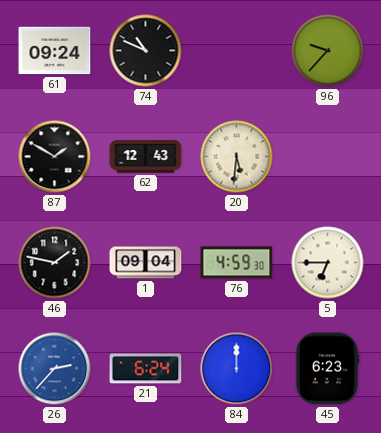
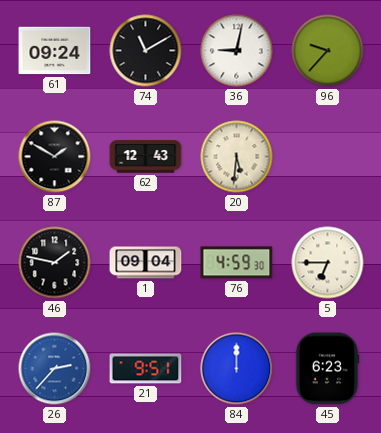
74: 10:49 -> 11:10
36: none -> 9:02
21: 6:24 -> 9:51
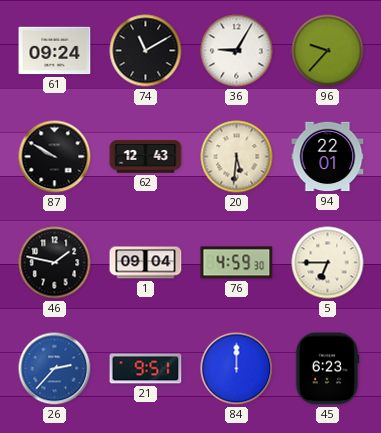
36: 9:02 -> 9:05
87: 1:50 -> 9:50
94: none -> 22:01
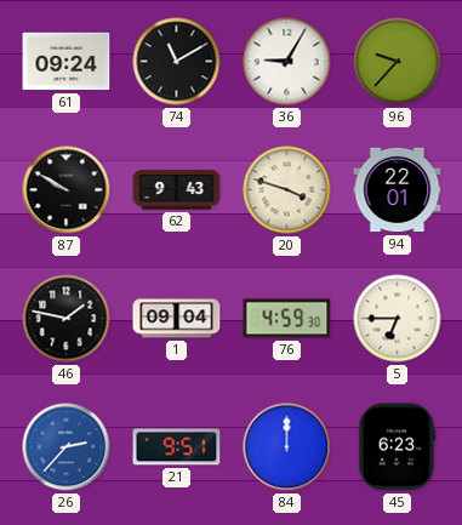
62: 12:43 -> 9:43
20: 5:31 -> 3:48
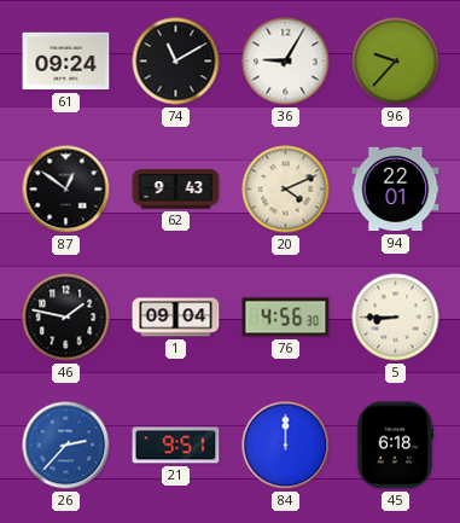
87: 9:50 -> 12:51
20: 3:48 -> 4:11
76: 4:59 -> 4:56
5: 6:45 -> 8:45
45: 6:23 -> 6:18
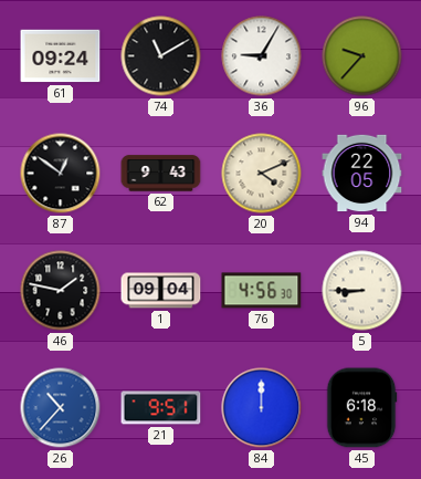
94: 22:01 -> 22:05
26: 2:37 -> 10:37
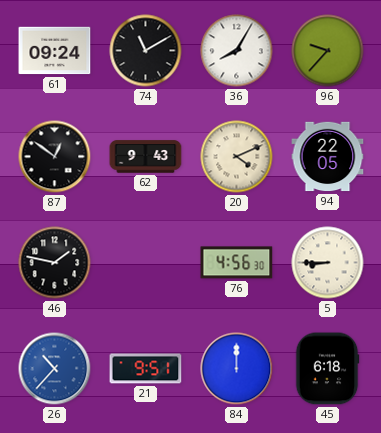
36: 9:05 -> 8:05
1: 09:04 -> none
